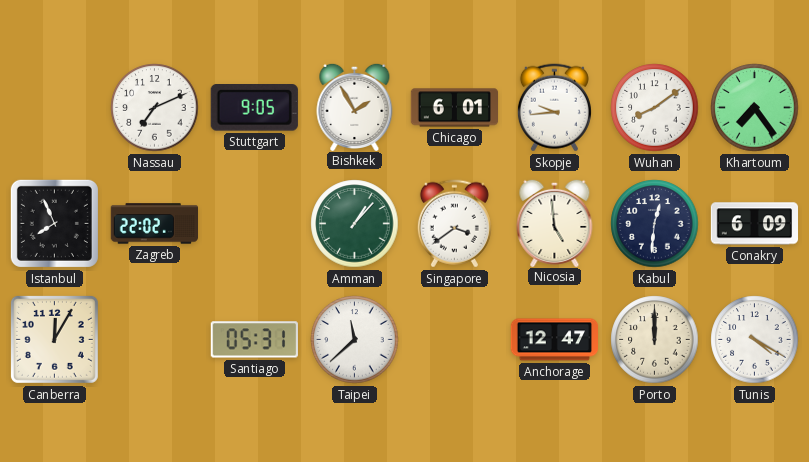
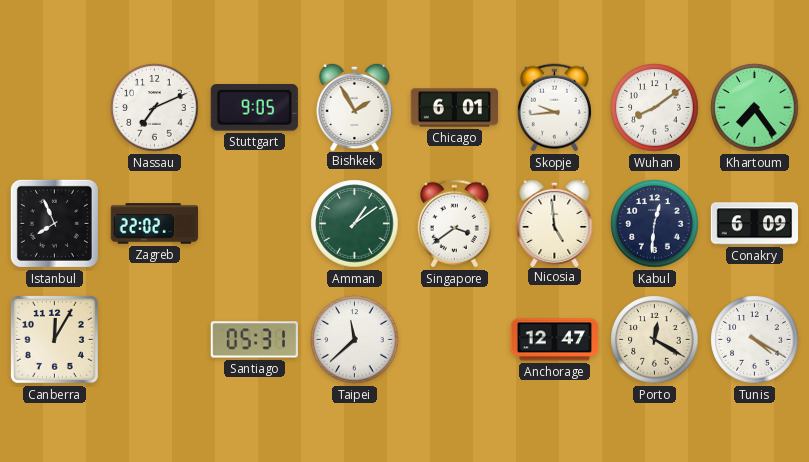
Amman: 1:07 -> 1:09
Porto: 12:00 -> 12:20
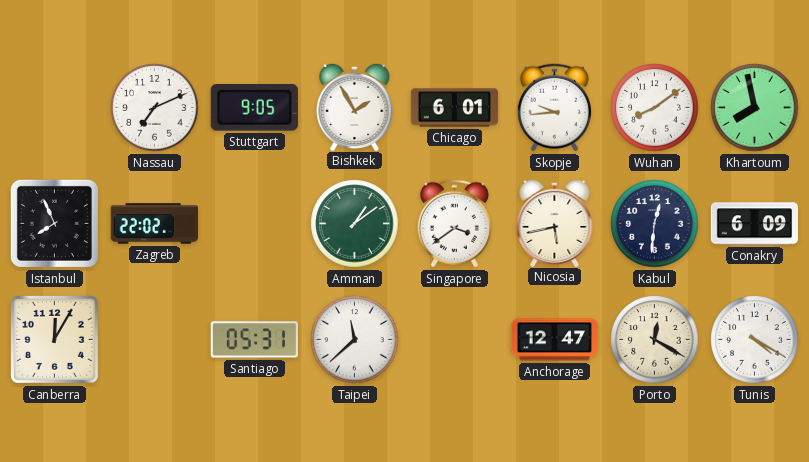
Khartoum: 7:24 -> 7:58
Nicosia: 4:59 -> 5:43
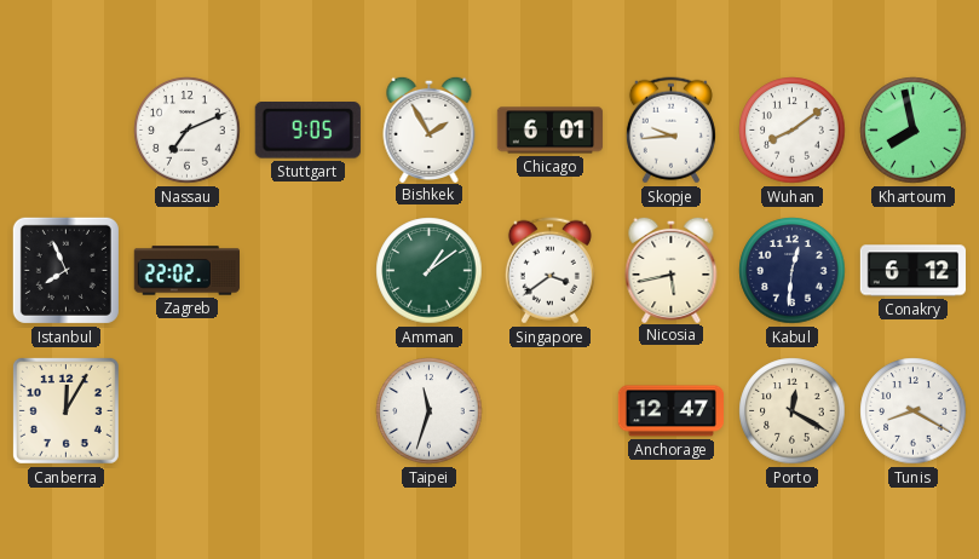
Conakry: 6:09 -> 6:12
Santiago: 05:31 -> none
Taipei: 11:38 -> 11:33
Tunis: 4:20 -> 8:20
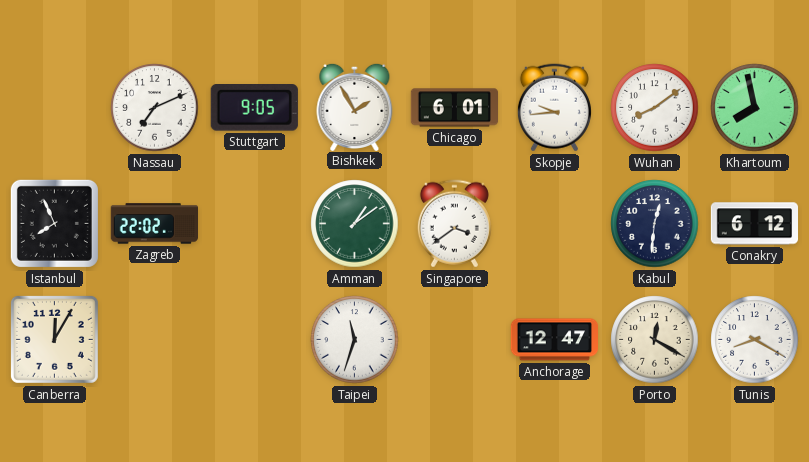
Nicosia: 5:43 -> none
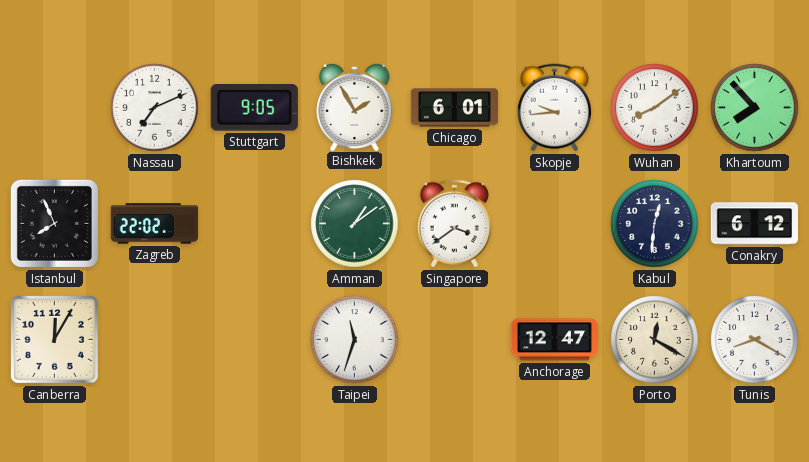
Khartoum: 7:58 -> 7:53
